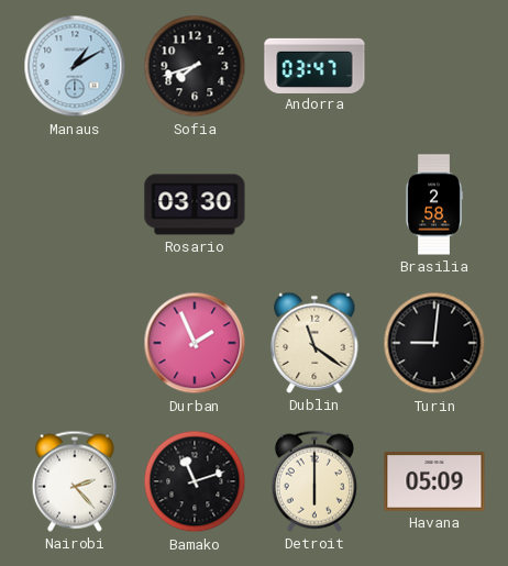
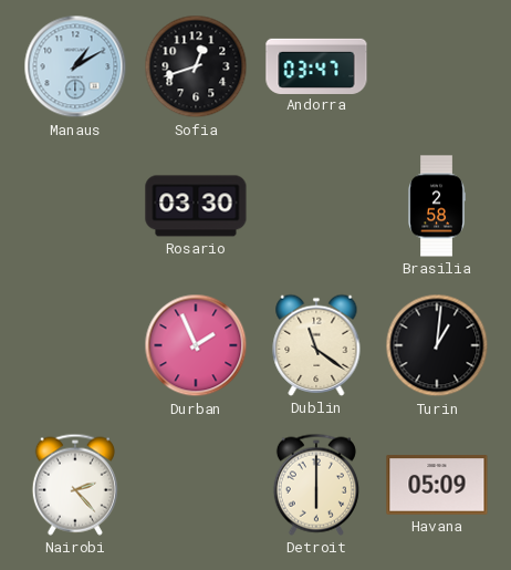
Sofia: 7:42 -> 12:42
Turin: 9:01 -> 1:01
Bamako: 11:12 -> none
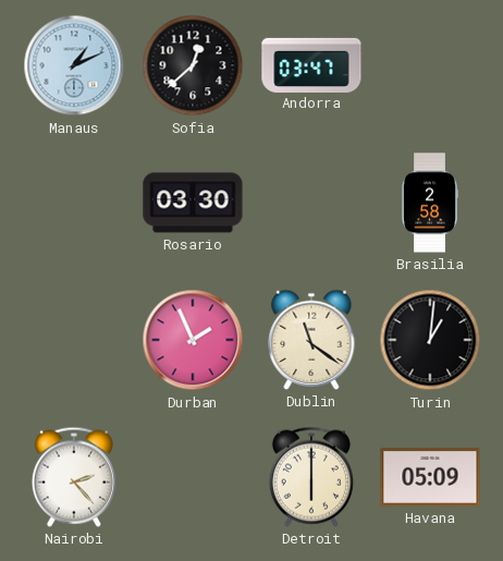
Manaus: 1:10 -> 1:11
Sofia: 12:42 -> 12:38
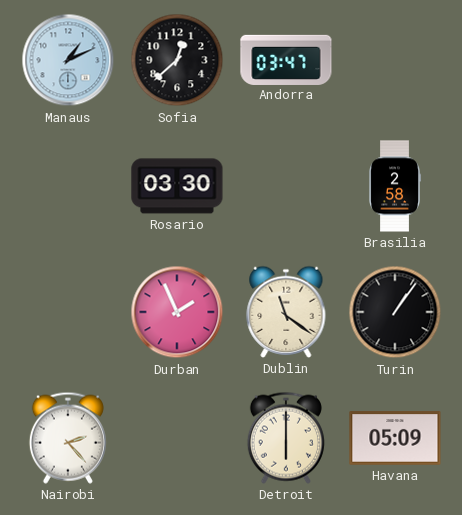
Turin: 1:01 -> 1:06
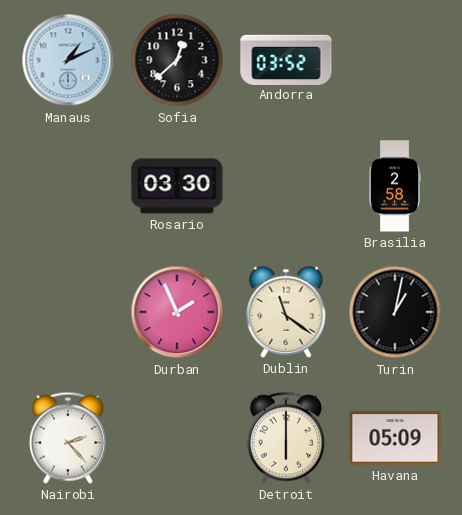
Andorra: 03:47 -> 03:52
Turin: 1:06 -> 1:02
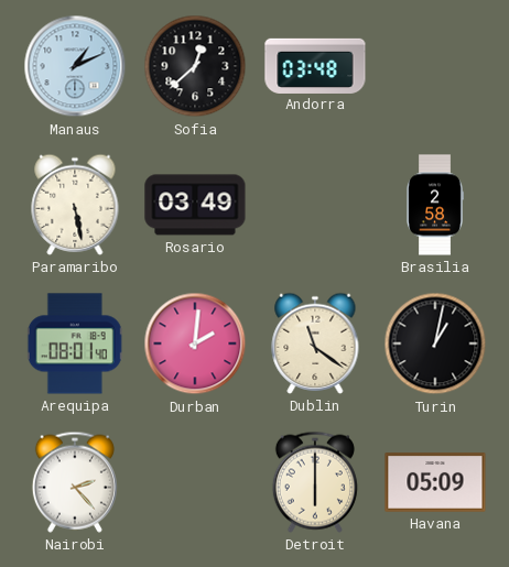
Andorra: 03:52 -> 03:48
Paramaribo: none -> 5:28
Rosario: 03:30 -> 03:49
Arequipa: none -> 08:01
Durban: 1:56 -> 2:01
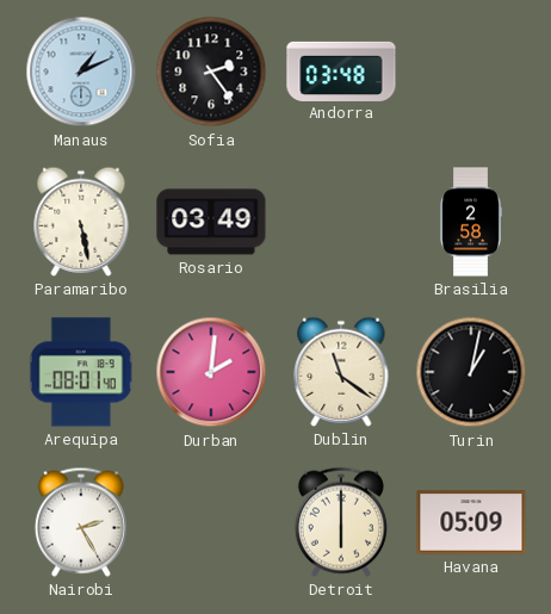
Sofia: 12:38 -> 2:24
Nairobi: 2:23 -> 2:25
